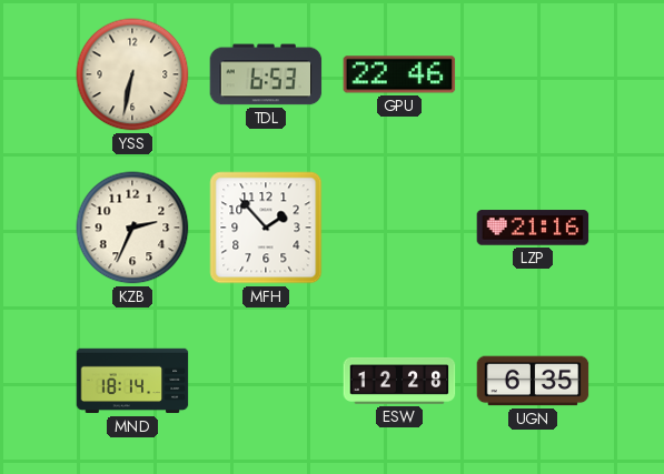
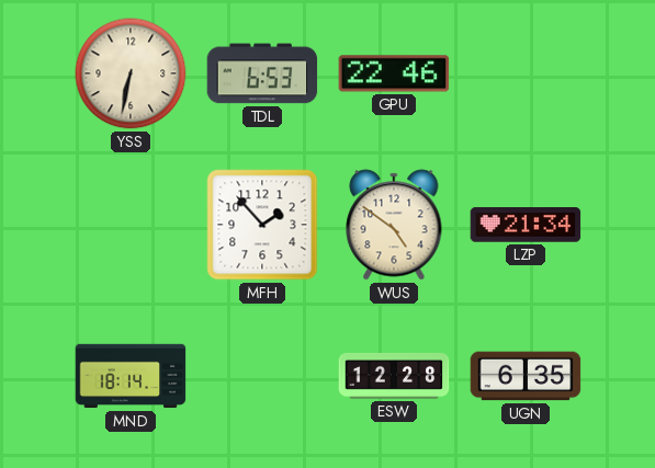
KZB: 2:34 -> none
WUS: none -> 4:51
LZP: 21:16 -> 21:34
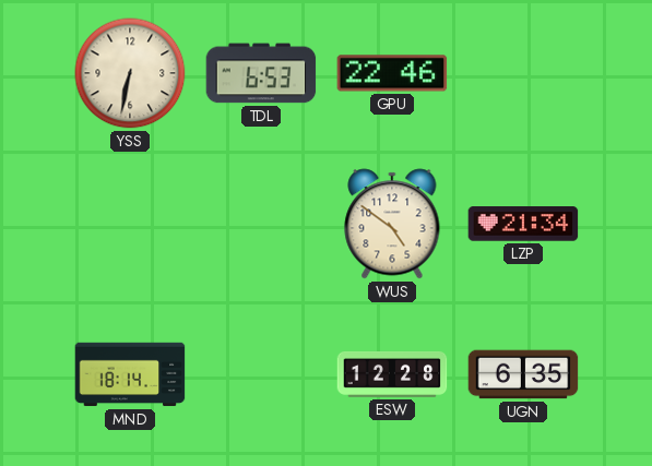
MFH: 1:53 -> none
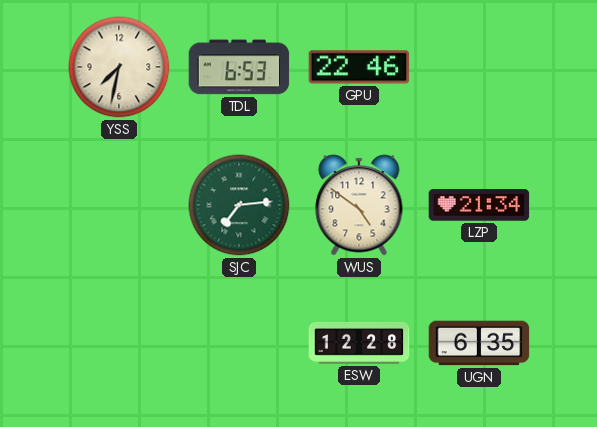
YSS: 6:32 -> 7:32
SJC: none -> 7:14
MND: 18:14 -> none
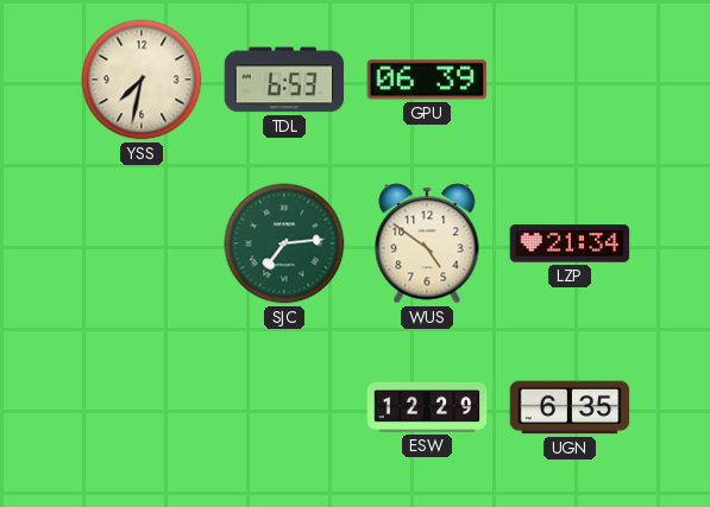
GPU: 22:46 -> 06:39
ESW: 12:28 -> 12:29
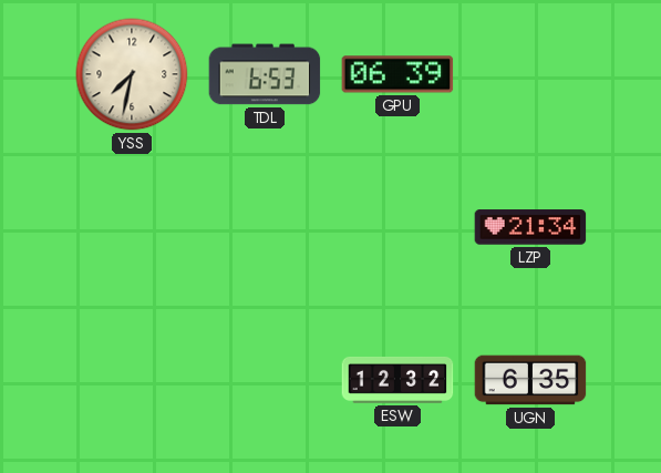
SJC: 7:14 -> none
WUS: 4:51 -> none
ESW: 12:29 -> 12:32
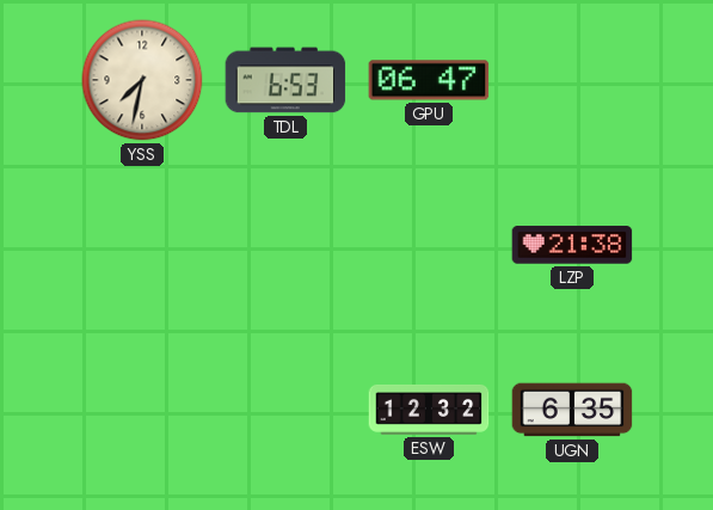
GPU: 06:39 -> 06:47
LZP: 21:34 -> 21:38
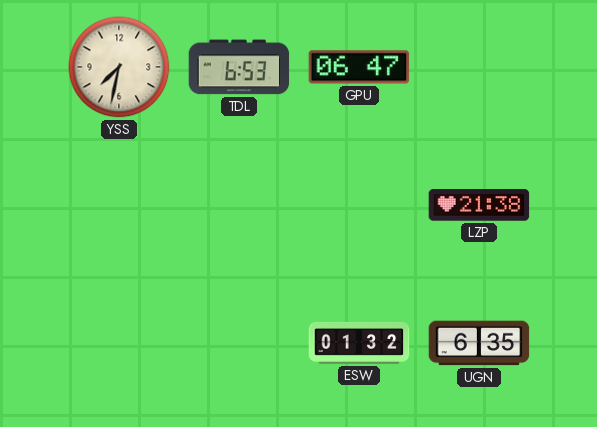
ESW: 12:32 -> 01:32
